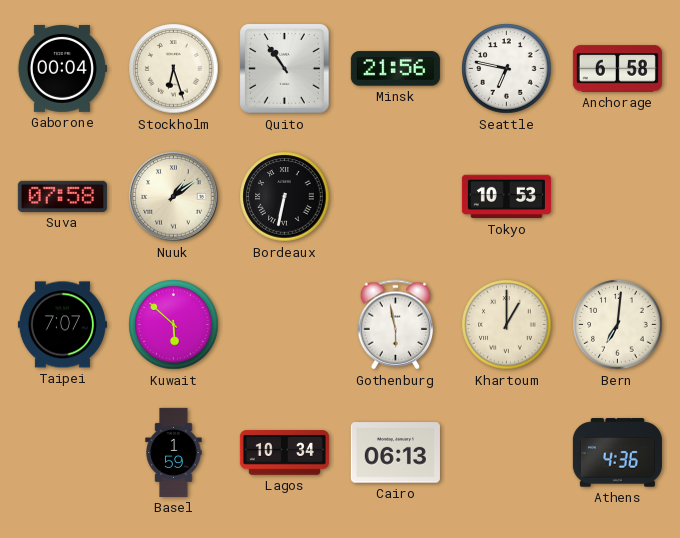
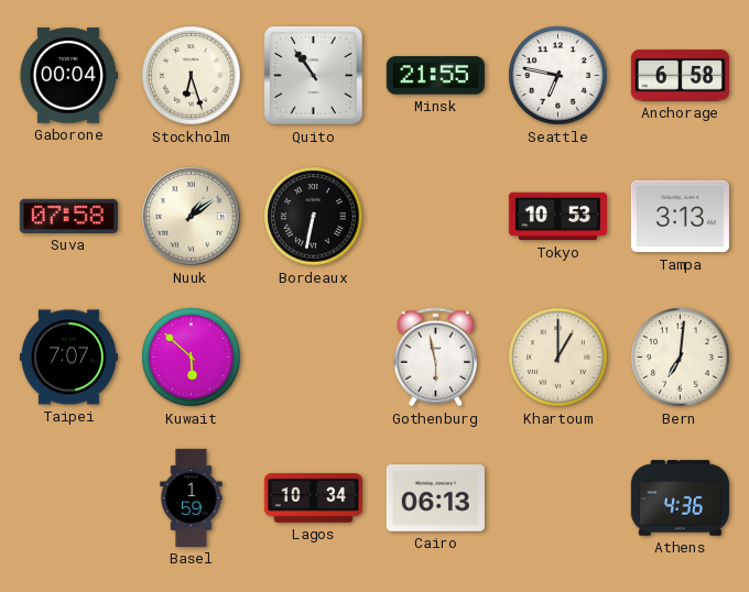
Minsk: 21:56 -> 21:55
Tampa: none -> 3:13
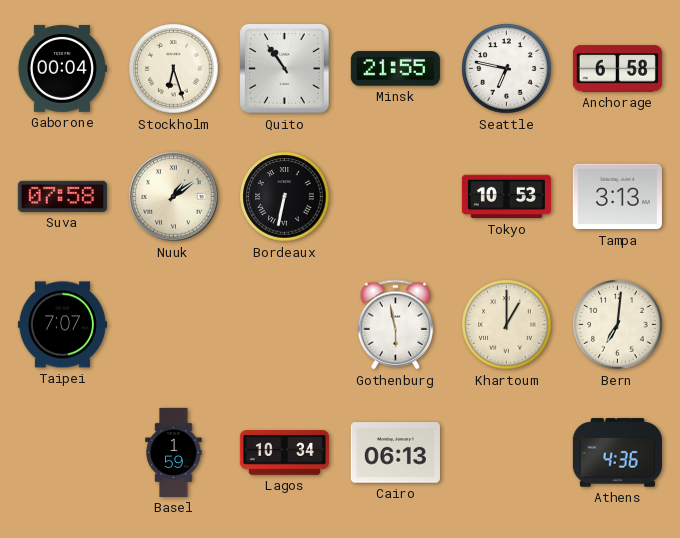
Kuwait: 5:52 -> none
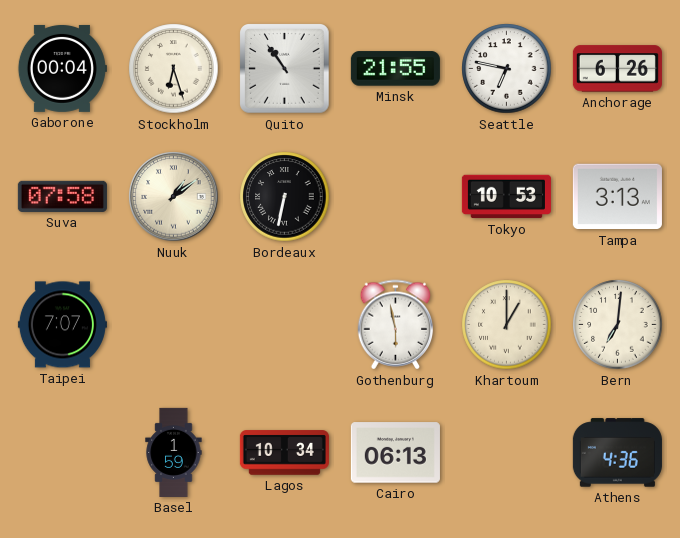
Anchorage: 6:58 -> 6:26
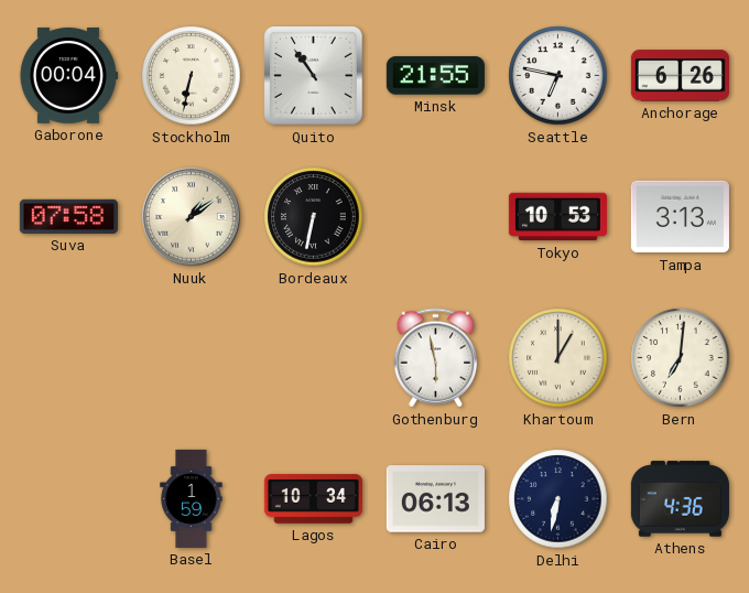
Stockholm: 6:27 -> 6:32
Taipei: 7:07 -> none
Delhi: none -> 6:32
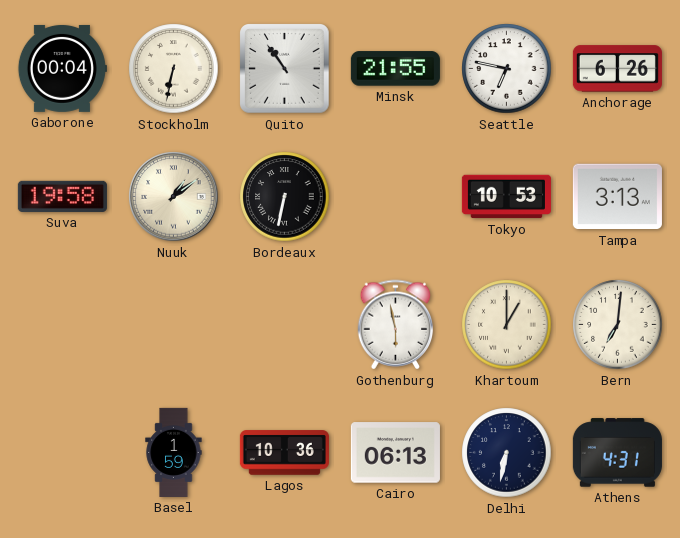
Suva: 07:58 -> 19:58
Lagos: 10:34 -> 10:36
Athens: 4:36 -> 4:31
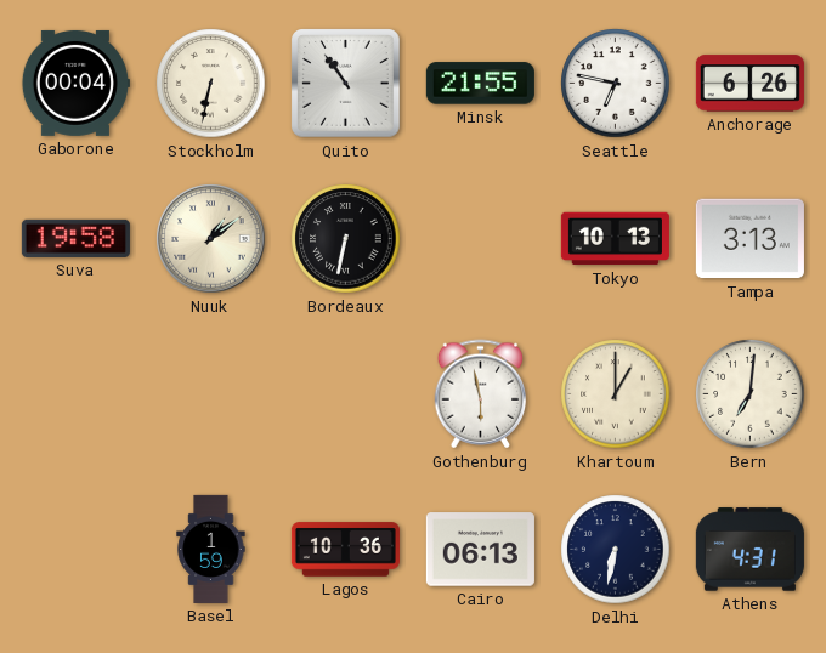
Tokyo: 10:53 -> 10:13
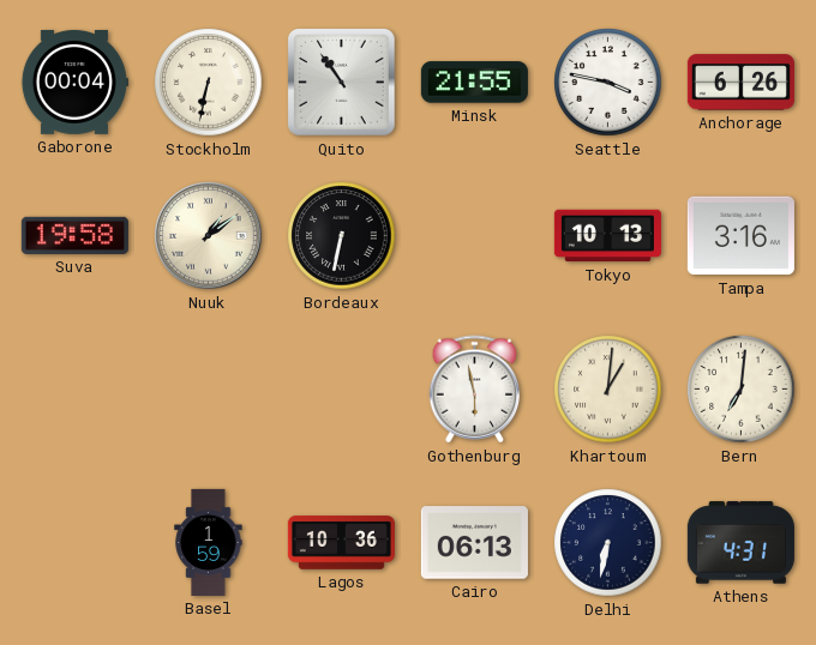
Seattle: 6:47 -> 3:47
Tampa: 3:13 -> 3:16
Khartoum: 1:00 -> 1:01
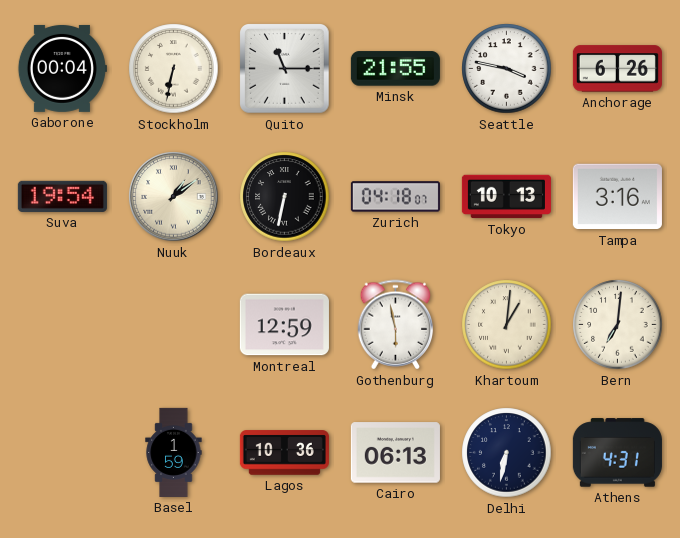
Quito: 10:54 -> 11:15
Suva: 19:58 -> 19:54
Zurich: none -> 04:18
Montreal: none -> 12:59
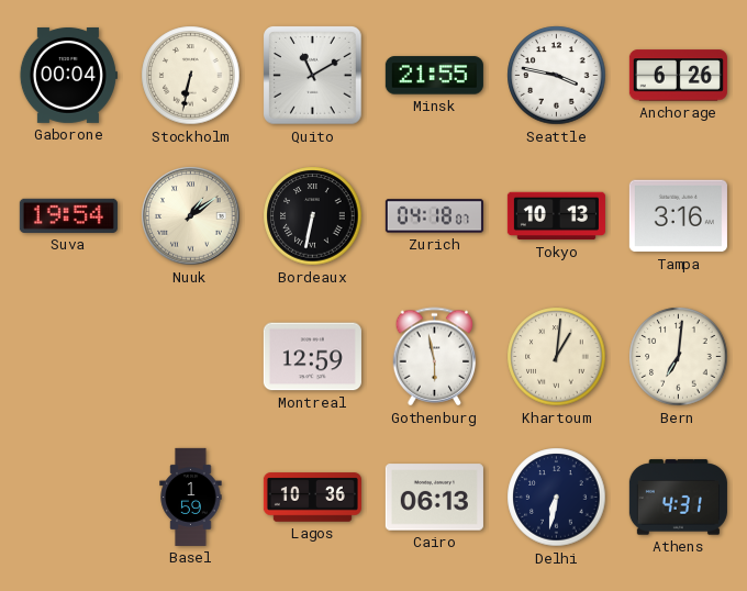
Quito: 11:15 -> 11:10
